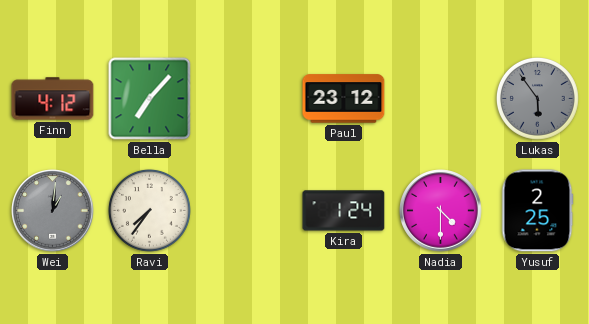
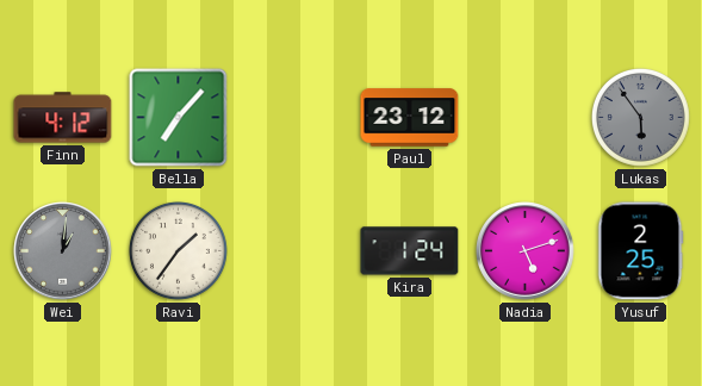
Ravi: 7:36 -> 1:36
Nadia: 4:30 -> 5:12
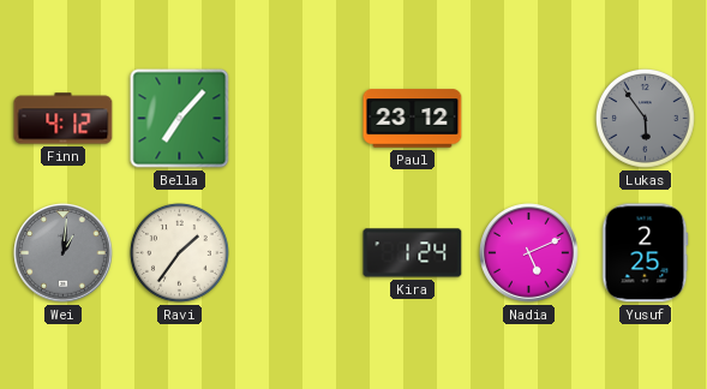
Nadia: 5:12 -> 5:11
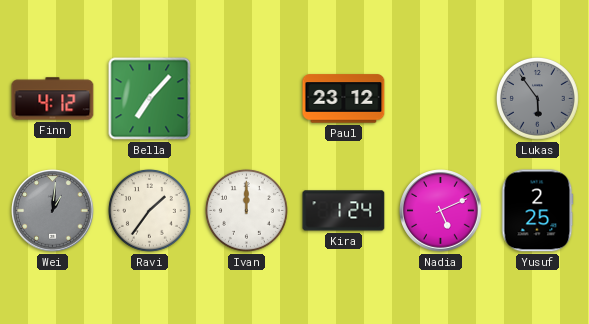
Ivan: none -> 12:00
